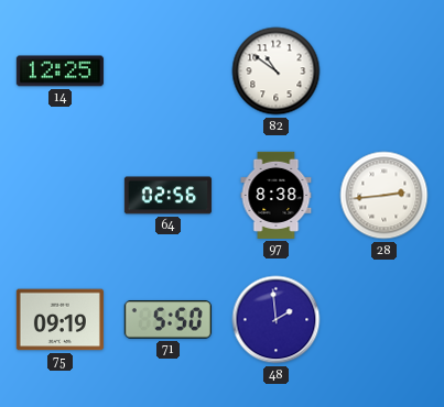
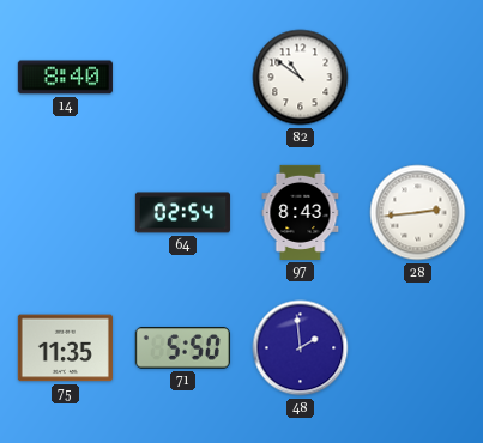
14: 12:25 -> 8:40
64: 02:56 -> 02:54
97: 8:38 -> 8:43
75: 09:19 -> 11:35
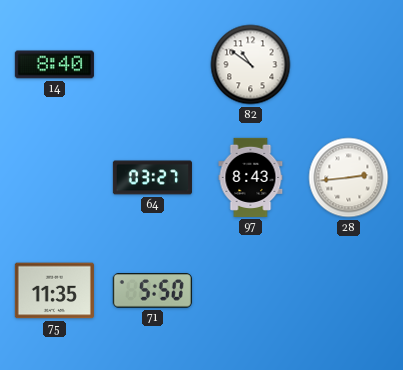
64: 02:54 -> 03:27
48: 1:59 -> none
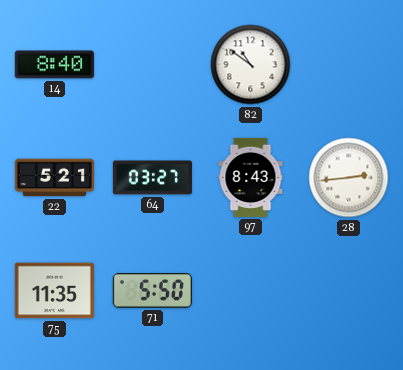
22: none -> 5:21
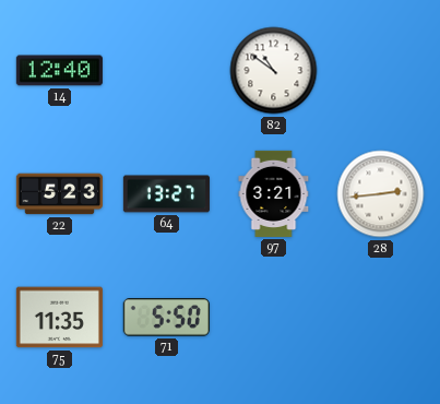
14: 8:40 -> 12:40
22: 5:21 -> 5:23
64: 03:27 -> 13:27
97: 8:43 -> 3:21
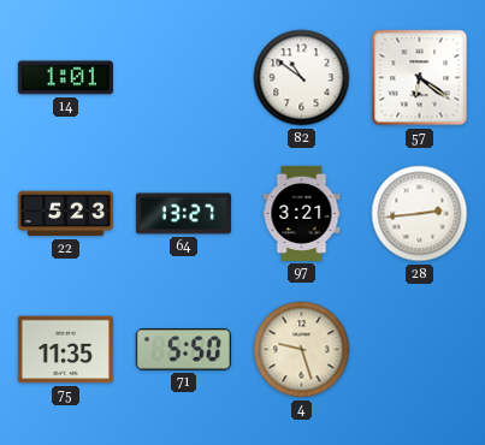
14: 12:40 -> 1:01
57: none -> 6:21
4: none -> 9:27
